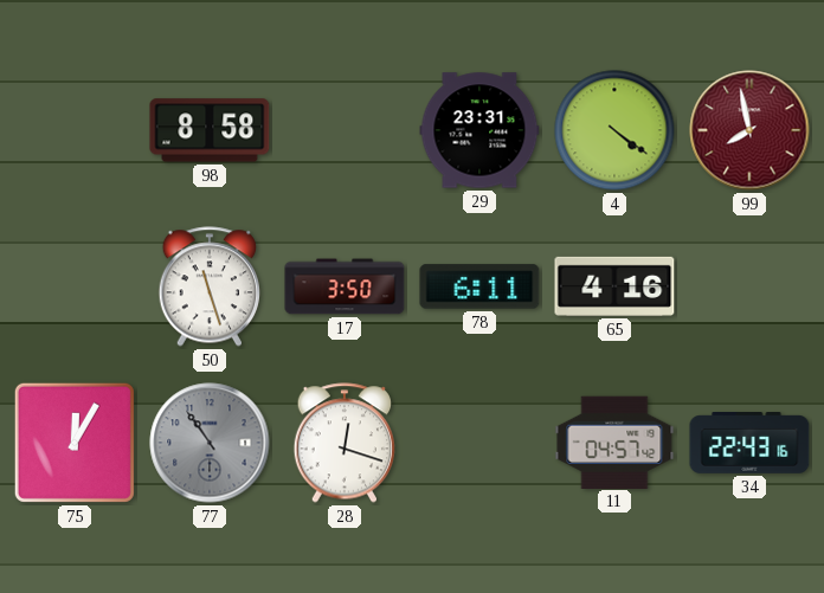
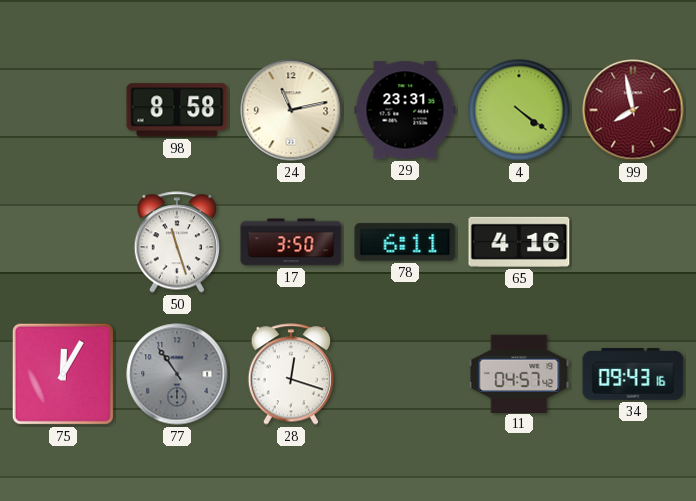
24: none -> 11:13
34: 22:43 -> 09:43
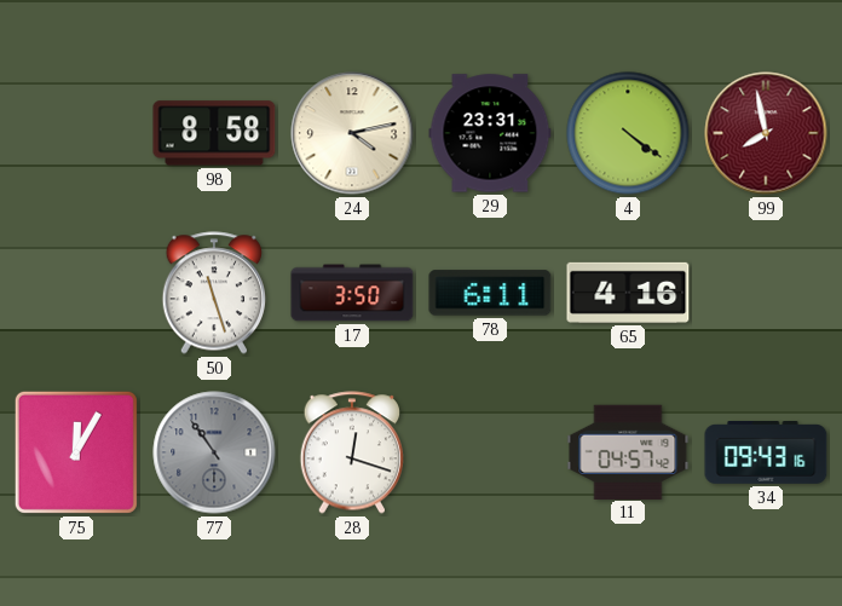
24: 11:13 -> 4:13
